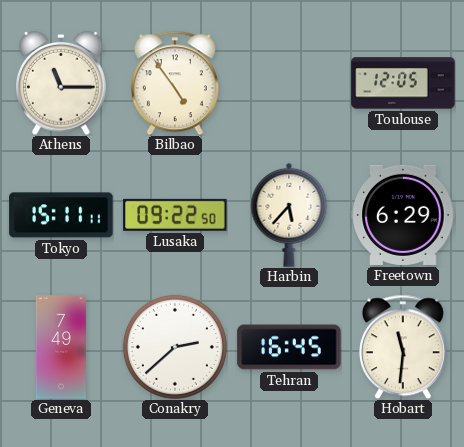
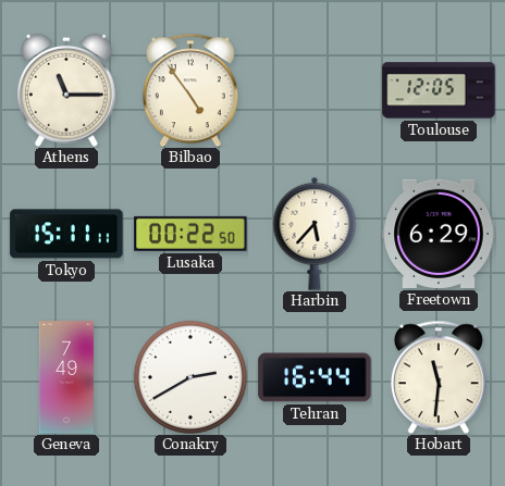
Lusaka: 09:22 -> 00:22
Conakry: 2:38 -> 2:40
Tehran: 16:45 -> 16:44
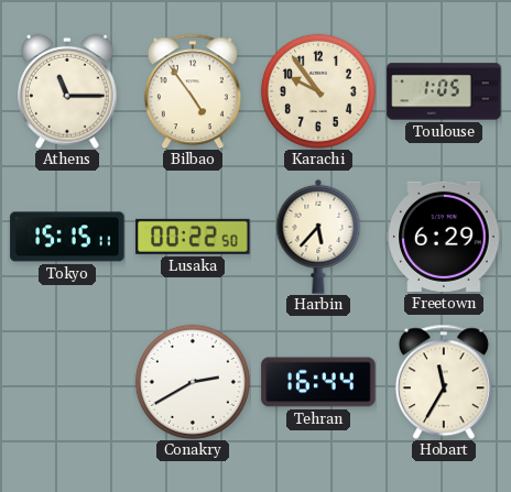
Karachi: none -> 9:54
Toulouse: 12:05 -> 1:05
Tokyo: 15:11 -> 15:15
Geneva: 7:49 -> none
Hobart: 11:31 -> 11:35
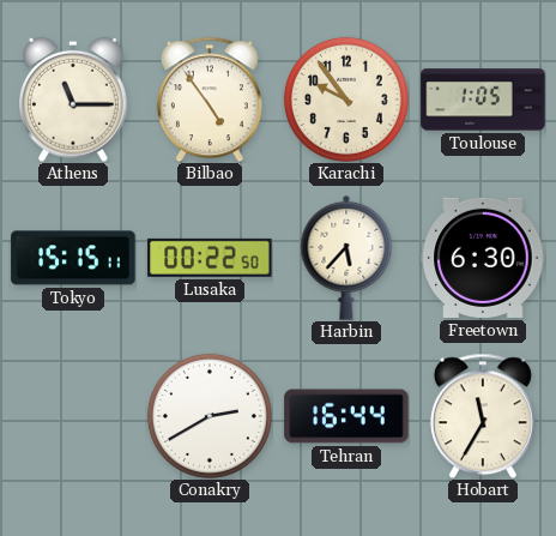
Freetown: 6:29 -> 6:30
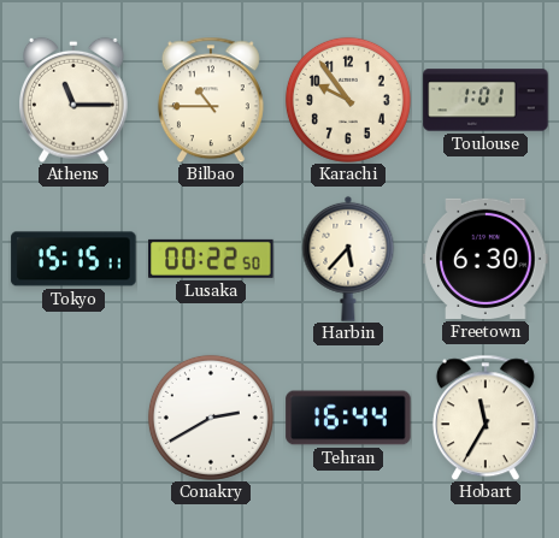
Bilbao: 4:54 -> 10:45
Toulouse: 1:05 -> 1:01
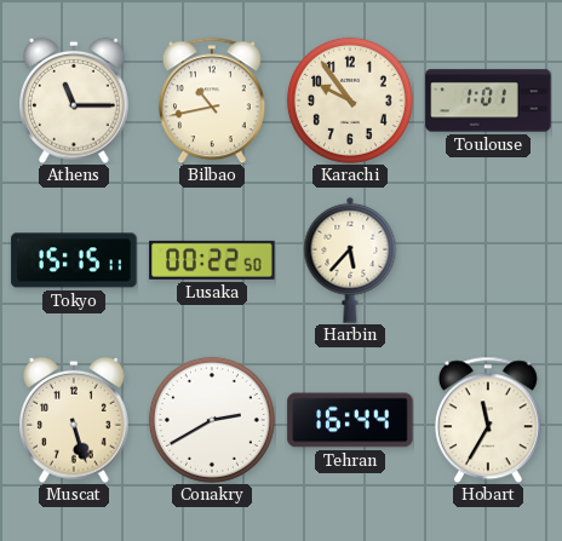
Bilbao: 10:45 -> 10:43
Freetown: 6:30 -> none
Muscat: none -> 5:27
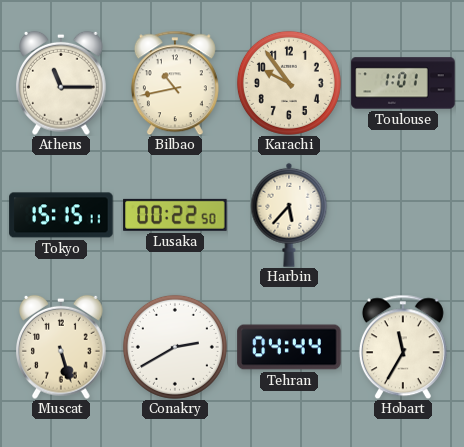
Tehran: 16:44 -> 04:44
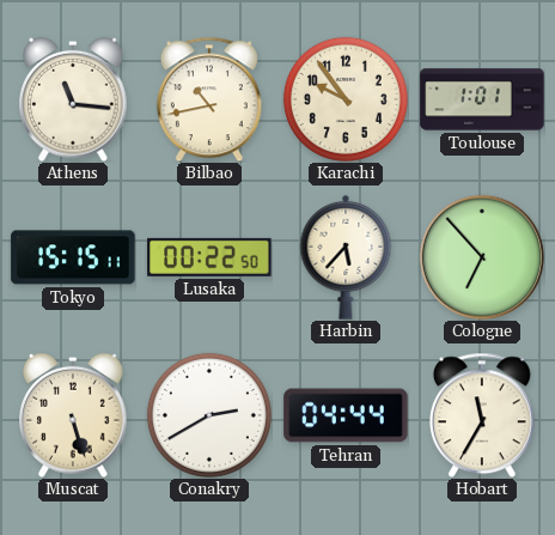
Athens: 11:15 -> 11:16
Cologne: none -> 6:53
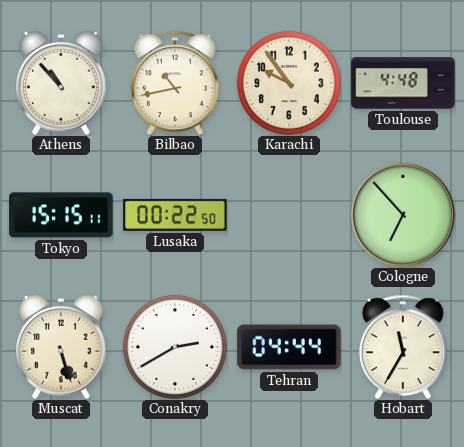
Athens: 11:16 -> 10:53
Toulouse: 1:01 -> 4:48
Harbin: 5:37 -> none
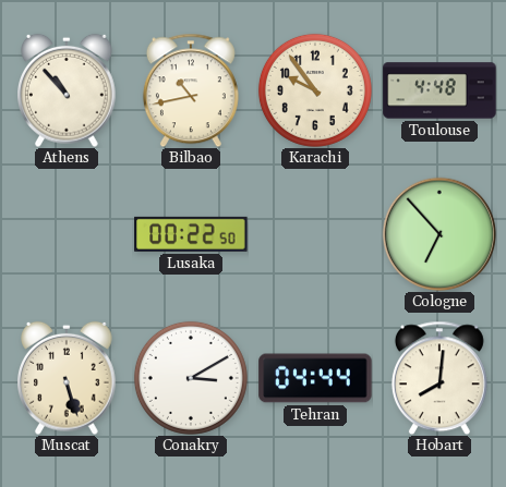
Tokyo: 15:15 -> none
Conakry: 2:40 -> 3:10
Hobart: 11:35 -> 8:01
